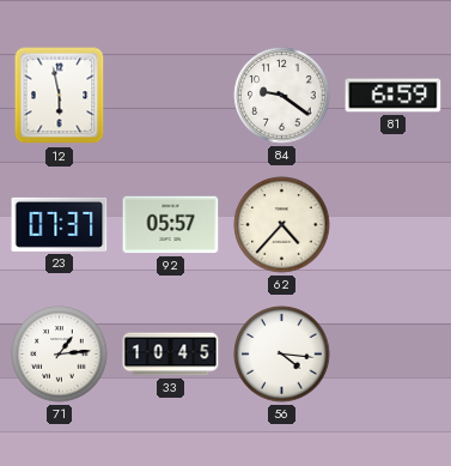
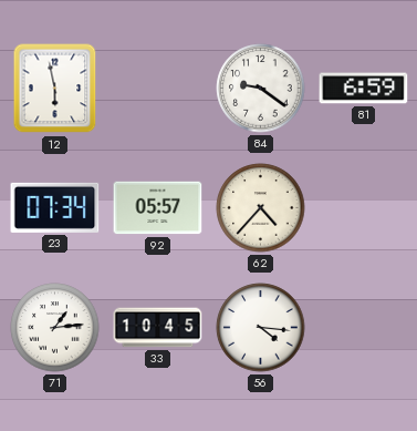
23: 07:37 -> 07:34
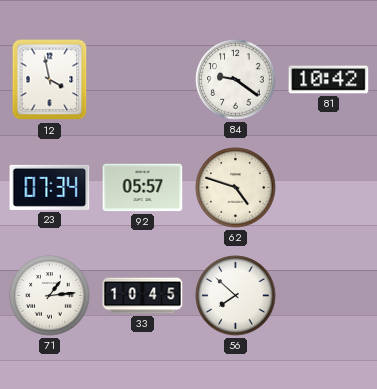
12: 5:58 -> 3:58
81: 6:59 -> 10:42
62: 4:37 -> 4:48
56: 4:16 -> 7:52
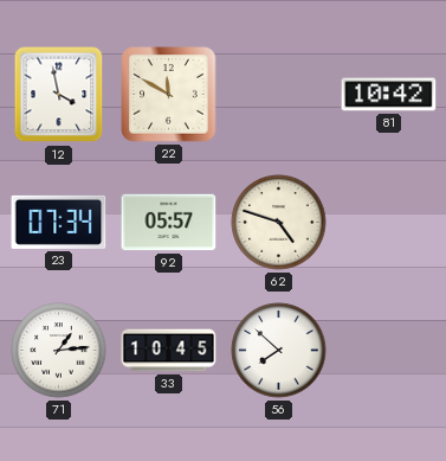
22: none -> 11:50
84: 9:21 -> none
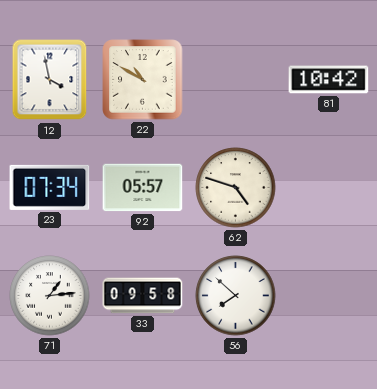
22: 11:50 -> 10:50
33: 10:45 -> 09:58
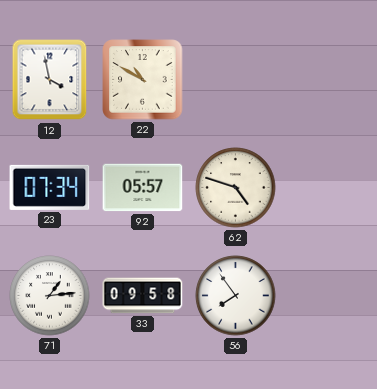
81: 10:42 -> none
56: 7:52 -> 7:54
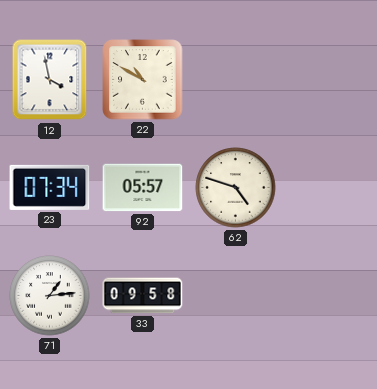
56: 7:54 -> none
